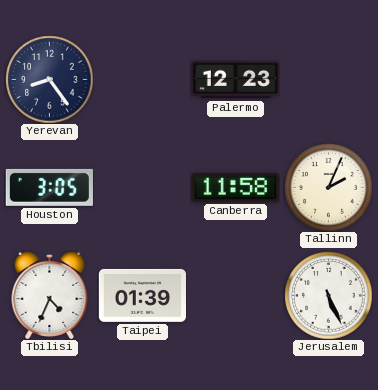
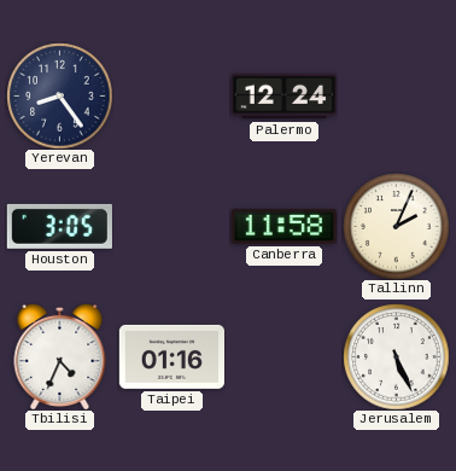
Palermo: 12:23 -> 12:24
Taipei: 01:39 -> 01:16
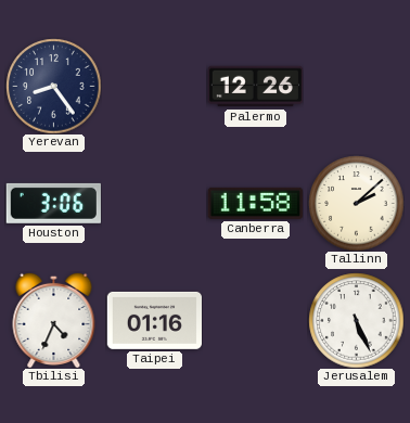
Palermo: 12:24 -> 12:26
Houston: 3:05 -> 3:06
Tallinn: 2:04 -> 2:08
